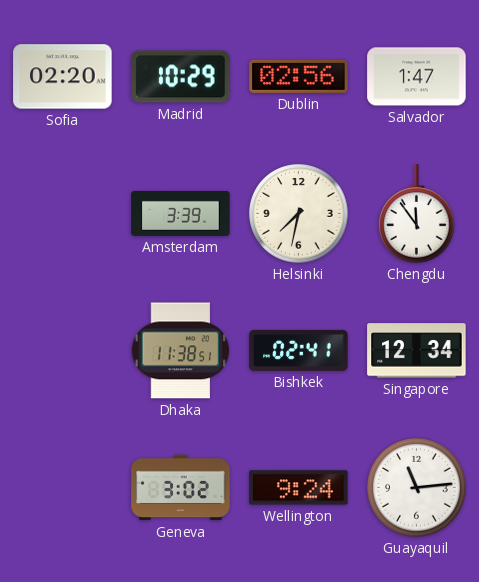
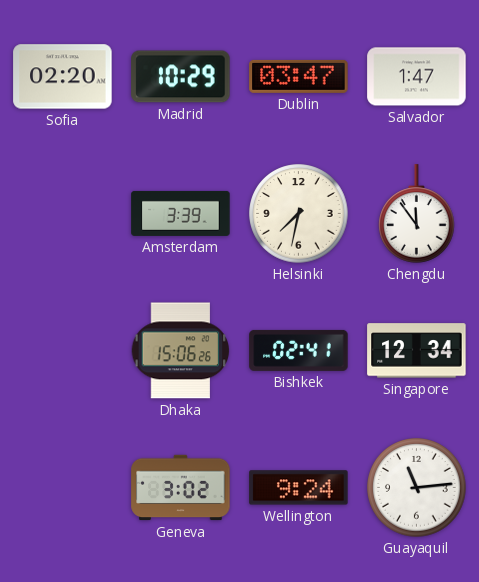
Dublin: 02:56 -> 03:47
Dhaka: 11:38 -> 15:06
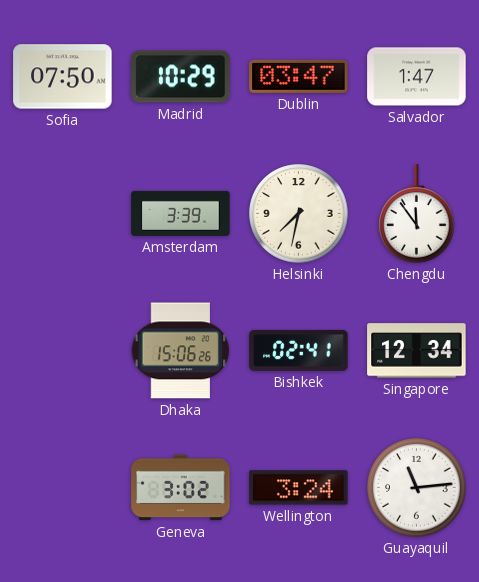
Sofia: 02:20 -> 07:50
Wellington: 9:24 -> 3:24
